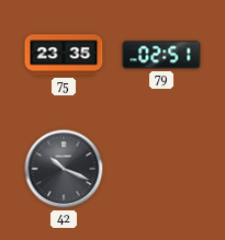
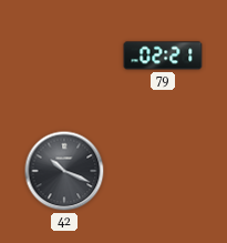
75: 23:35 -> none
79: 02:51 -> 02:21
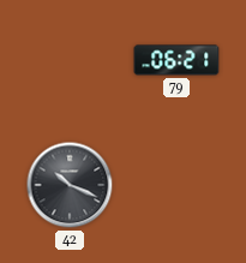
79: 02:21 -> 06:21
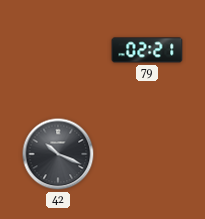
79: 06:21 -> 02:21
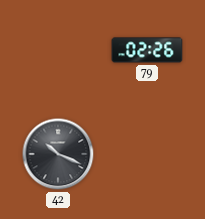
79: 02:21 -> 02:26
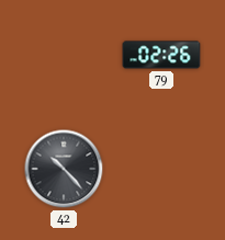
42: 10:19 -> 10:23
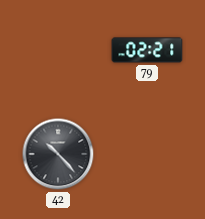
79: 02:26 -> 02:21
